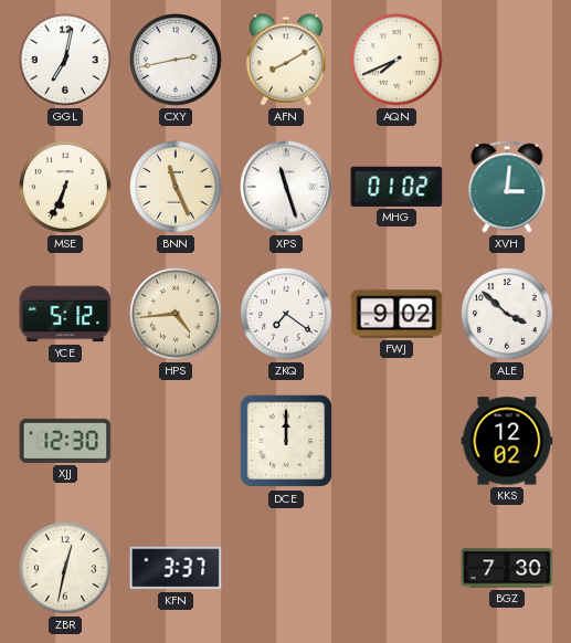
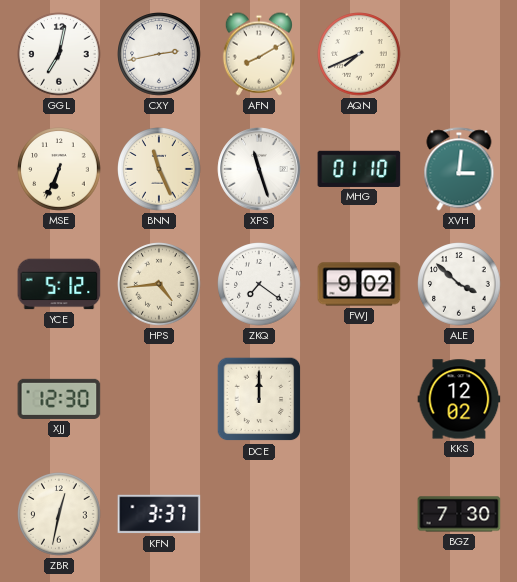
MHG: 01:02 -> 01:10
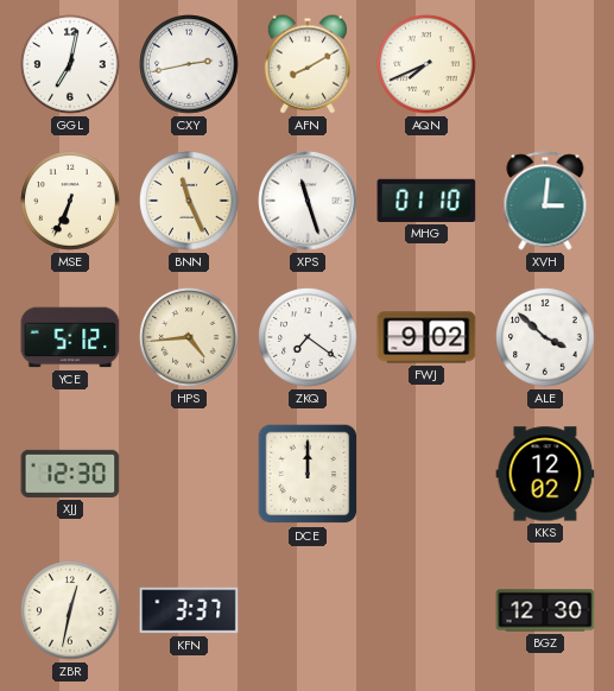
BGZ: 7:30 -> 12:30
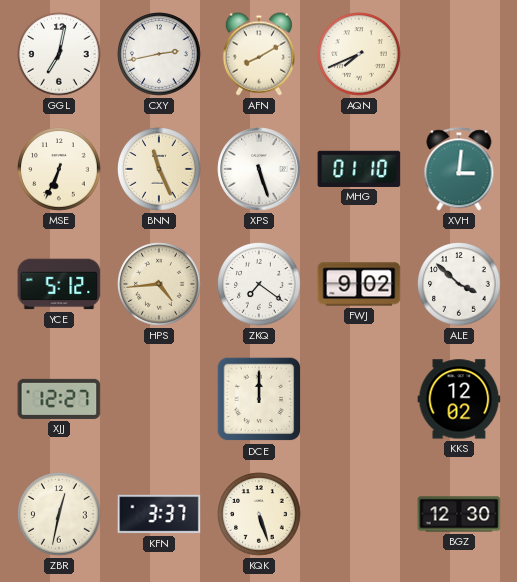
XPS: 11:27 -> 5:27
XJJ: 12:30 -> 12:27
KQK: none -> 5:27
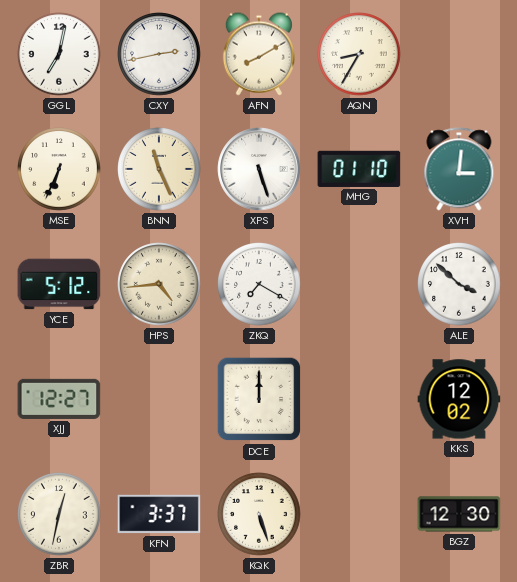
AQN: 7:41 -> 8:35
ZKQ: 7:21 -> 7:20
FWJ: 9:02 -> none
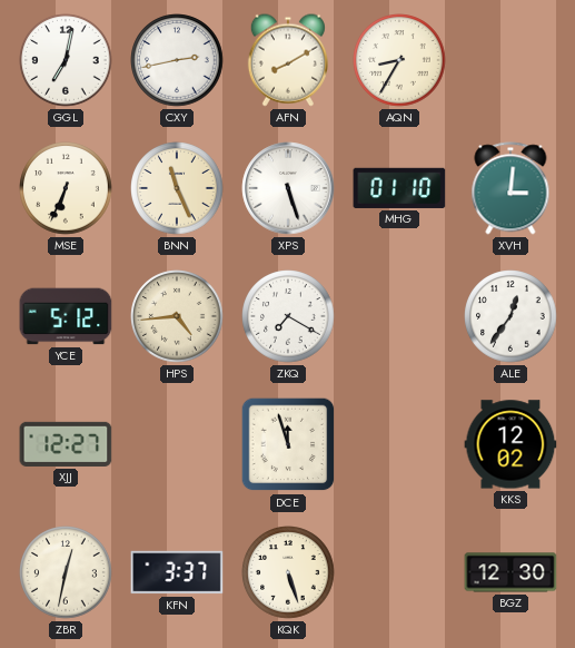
ALE: 3:52 -> 12:36
DCE: 12:00 -> 11:57
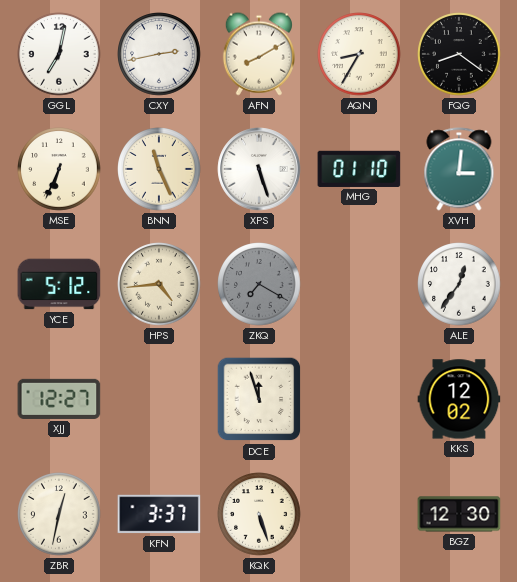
FQG: none -> 8:21
ZKQ dial: white -> grey
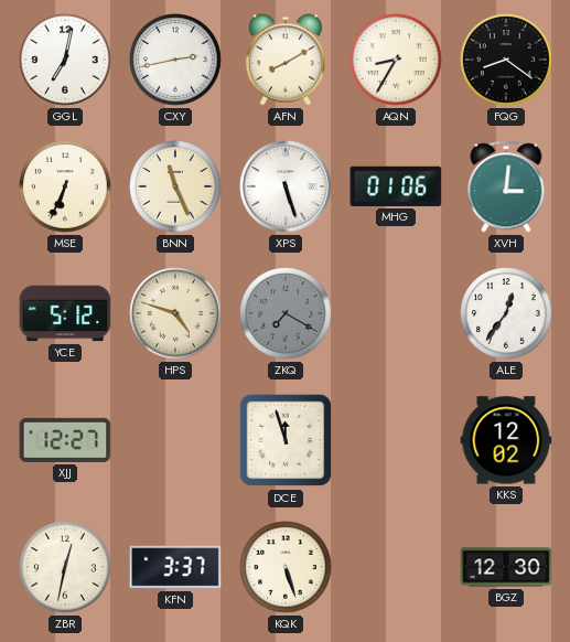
MHG: 01:10 -> 01:06
HPS: 4:44 -> 4:48
